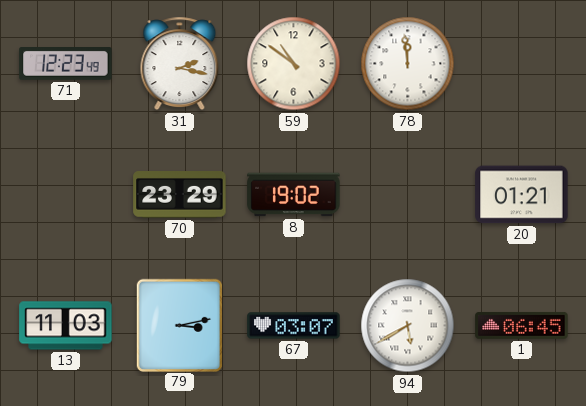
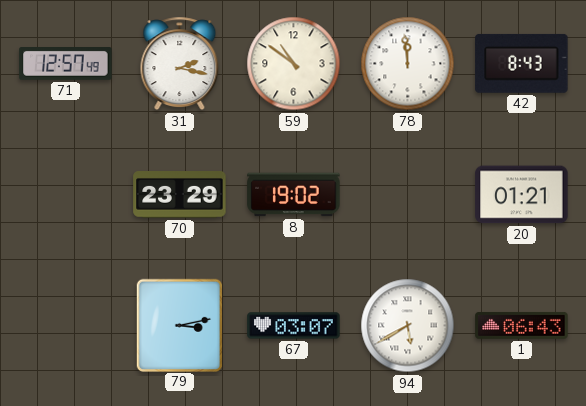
71: 12:23 -> 12:57
42: none -> 8:43
13: 11:03 -> none
1: 06:45 -> 06:43
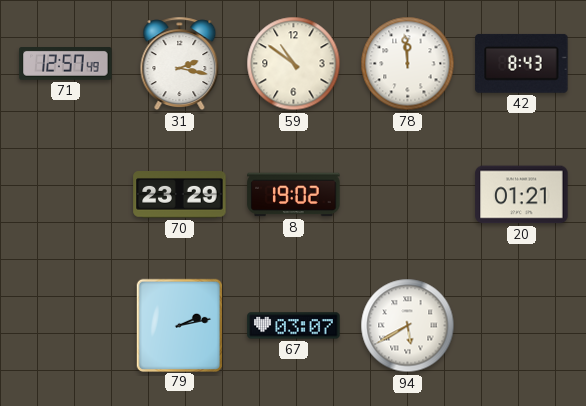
79: 3:13 -> 2:13
1: 06:43 -> none
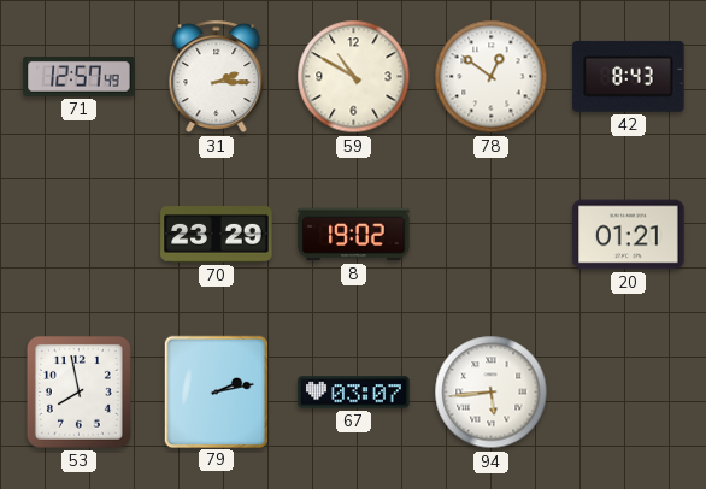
31: 2:17 -> 2:15
59: 10:51 -> 10:50
78: 11:59 -> 12:51
53: none -> 7:58
94: 5:40 -> 5:44
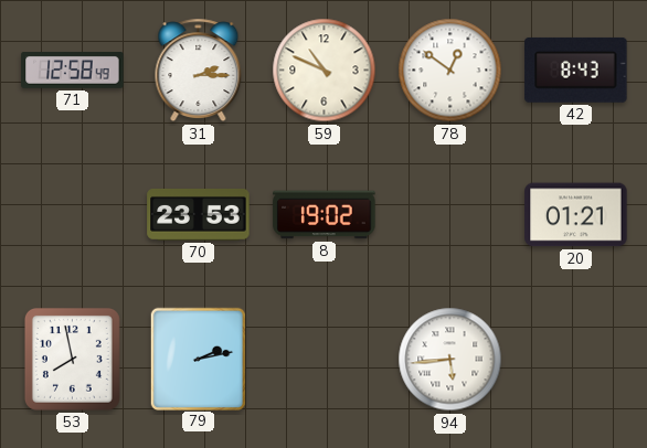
71: 12:57 -> 12:58
59: 10:50 -> 10:49
70: 23:29 -> 23:53
67: 03:07 -> none
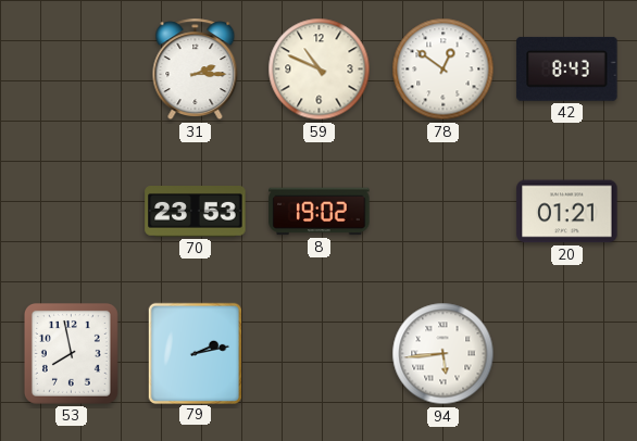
71: 12:58 -> none
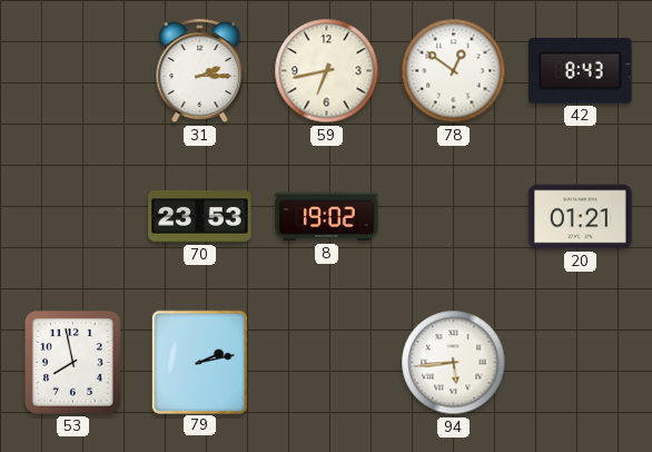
59: 10:49 -> 6:43
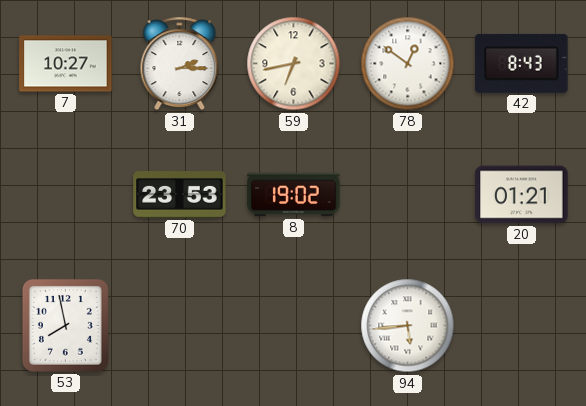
7: none -> 10:27
79: 2:13 -> none
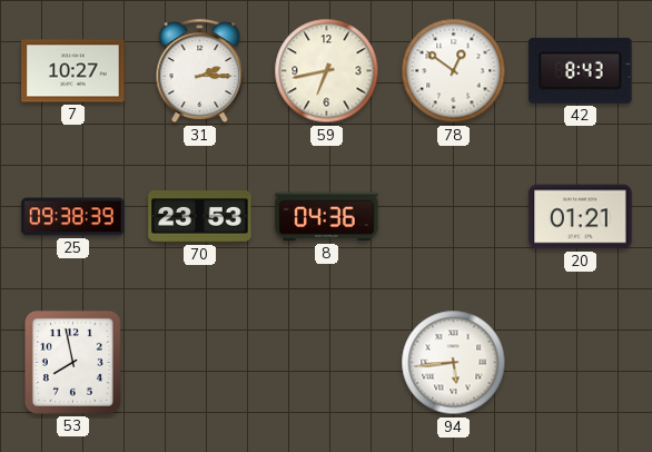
25: none -> 09:38
8: 19:02 -> 04:36
